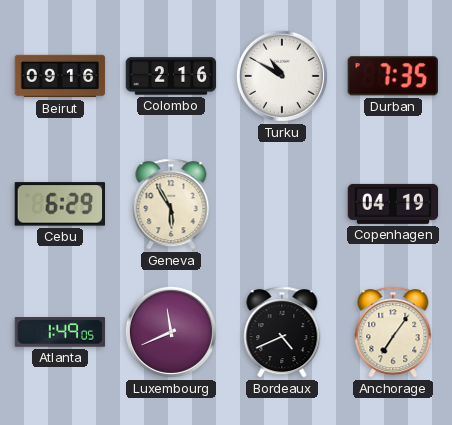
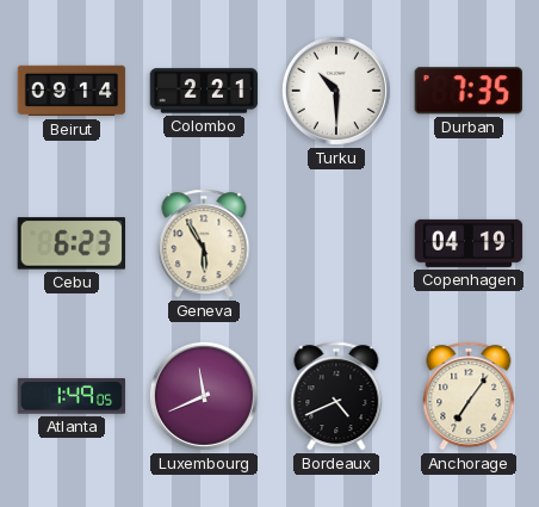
Beirut: 09:16 -> 09:14
Colombo: 2:16 -> 2:21
Turku: 10:50 -> 10:30
Cebu: 6:29 -> 6:23
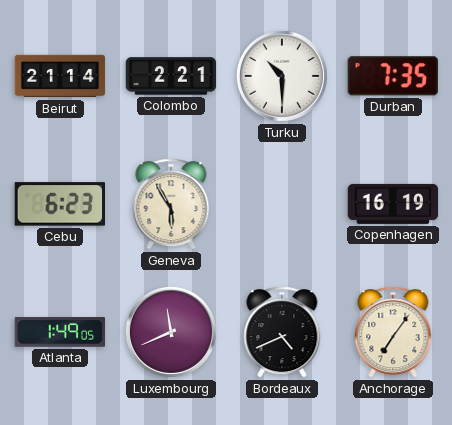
Beirut: 09:14 -> 21:14
Copenhagen: 04:19 -> 16:19
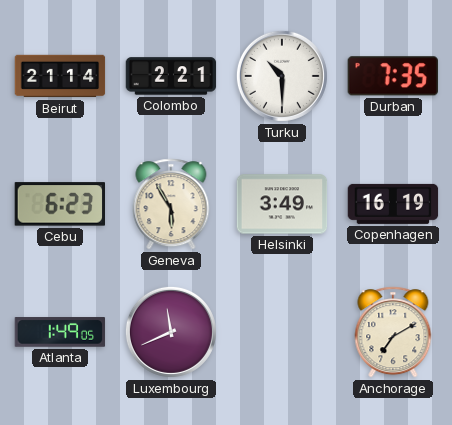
Helsinki: none -> 3:49
Bordeaux: 4:41 -> none
Anchorage: 7:06 -> 7:10
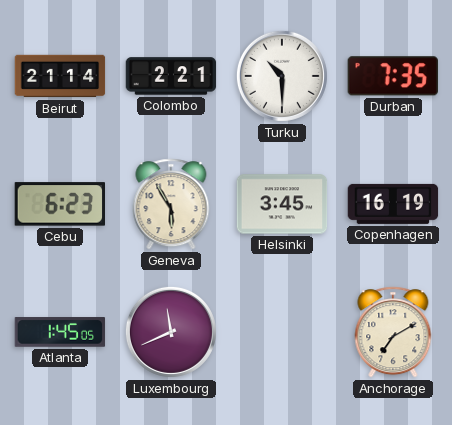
Helsinki: 3:49 -> 3:45
Atlanta: 1:49 -> 1:45
